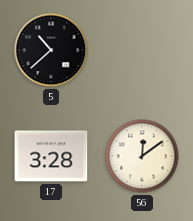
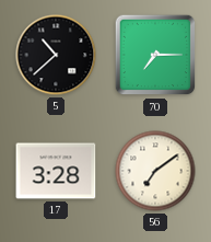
70: none -> 7:15
56: 12:09 -> 7:09
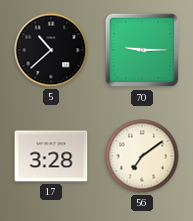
70: 7:15 -> 9:15
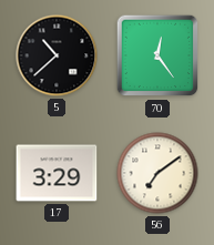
70: 9:15 -> 12:24
17: 3:28 -> 3:29
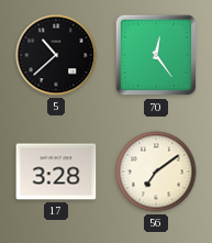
17: 3:29 -> 3:28
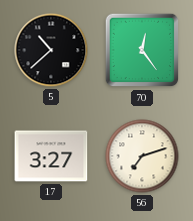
17: 3:28 -> 3:27
56: 7:09 -> 7:12
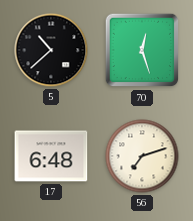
70: 12:24 -> 12:27
17: 3:27 -> 6:48
